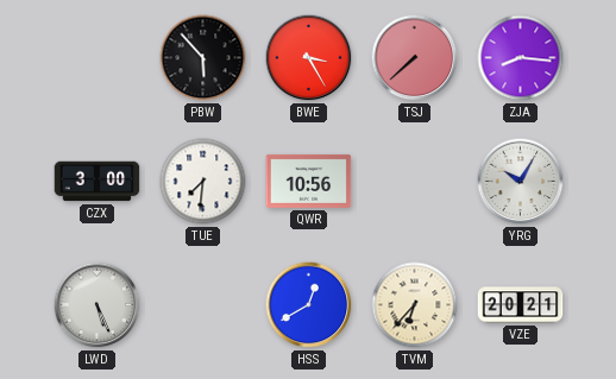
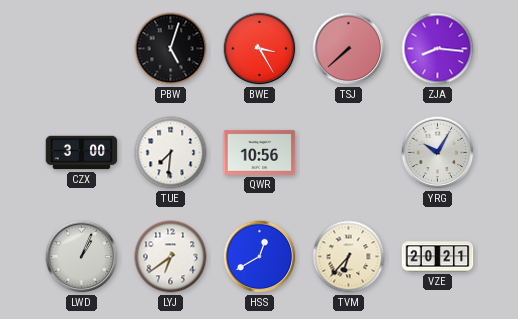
PBW: 5:53 -> 5:03
LWD: 5:26 -> 1:04
LYJ: none -> 6:39
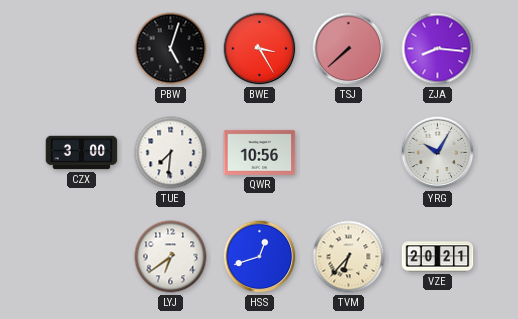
LWD: 1:04 -> none
HSS: 12:40 -> 12:42
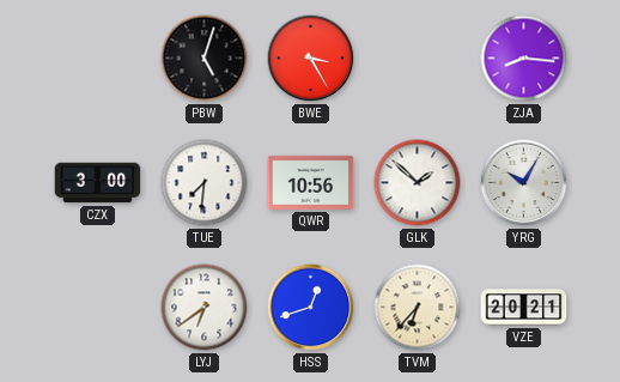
TSJ: 7:38 -> none
GLK: none -> 1:52
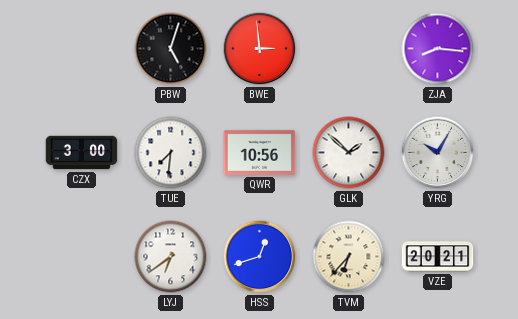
BWE: 3:25 -> 2:59
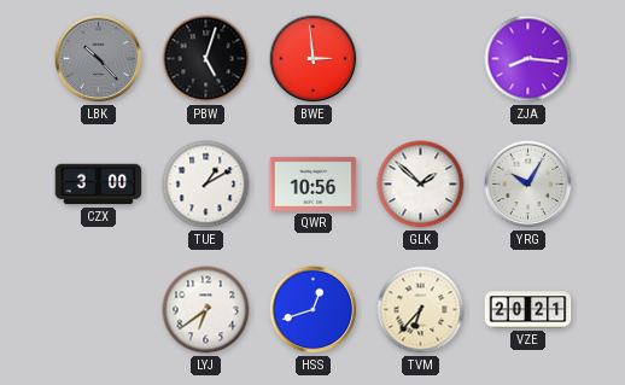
LBK: none -> 10:23
TUE: 7:31 -> 1:10
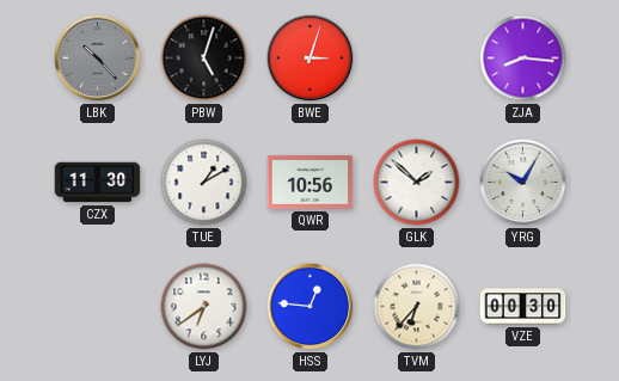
BWE: 2:59 -> 3:03
CZX: 3:00 -> 11:30
HSS: 12:42 -> 12:46
VZE: 20:21 -> 00:30
